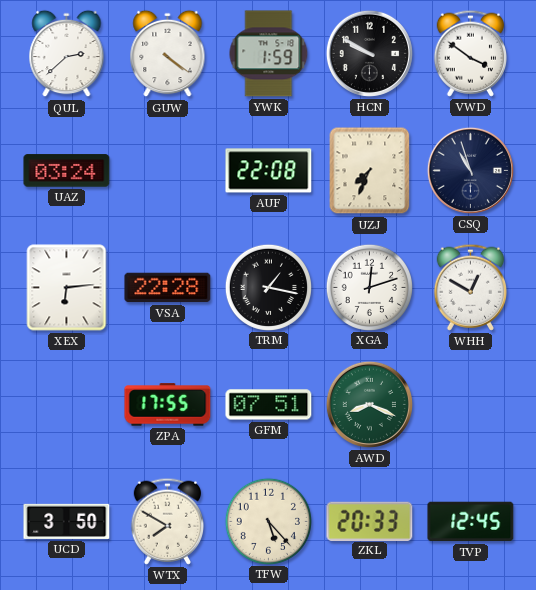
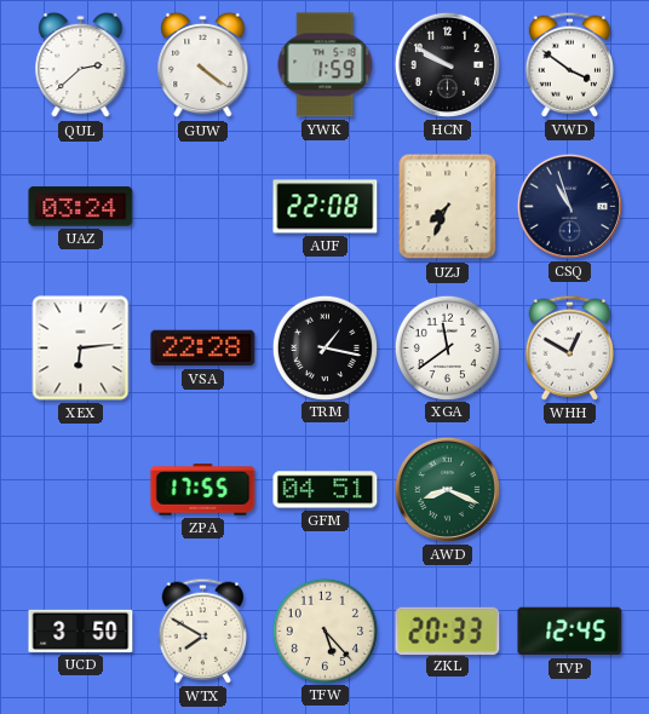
XGA: 12:12 -> 11:39
GFM: 07:51 -> 04:51
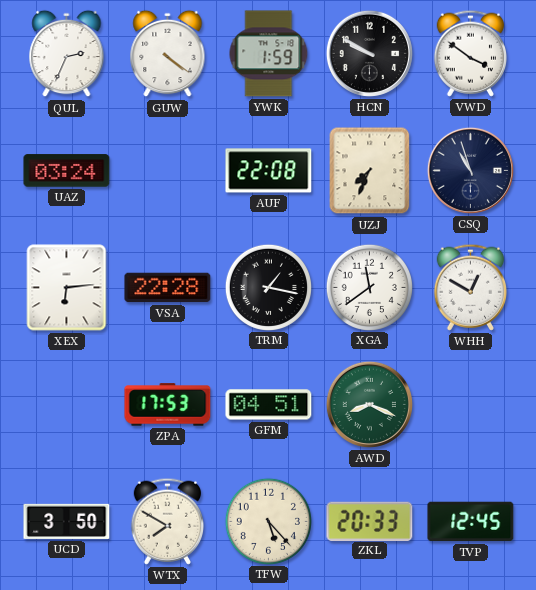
QUL: 2:38 -> 2:34
ZPA: 17:55 -> 17:53
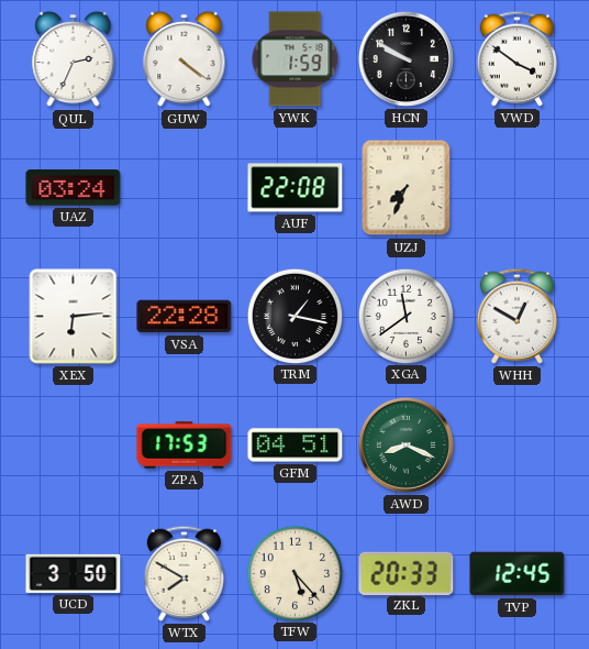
CSQ: 10:57 -> none
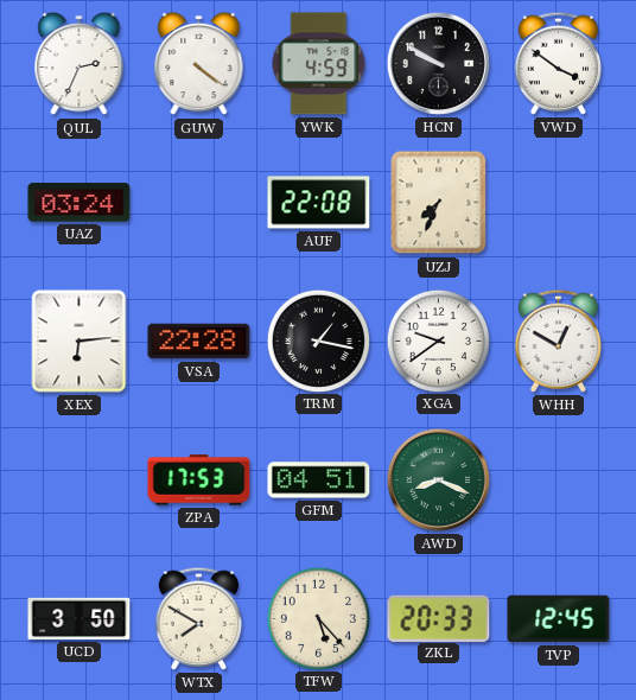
YWK: 1:59 -> 4:59
XGA: 11:39 -> 9:39
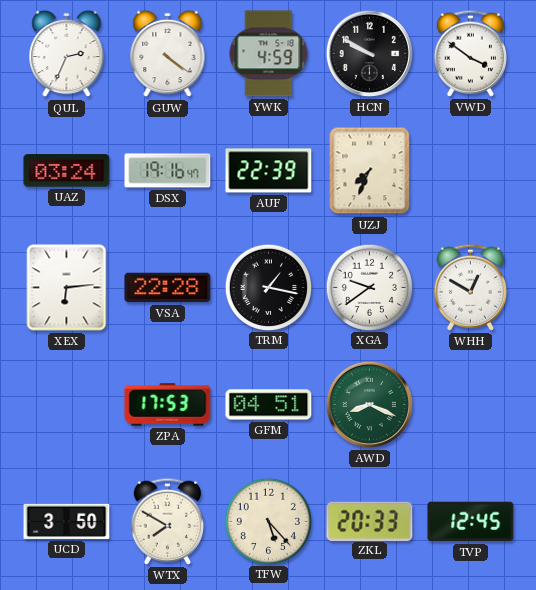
DSX: none -> 19:16
AUF: 22:08 -> 22:39
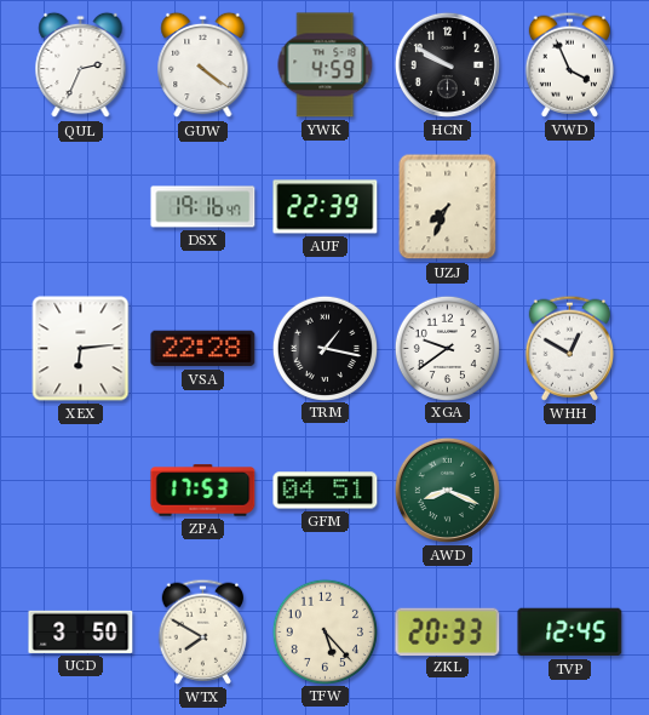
VWD: 3:51 -> 3:56
UAZ: 03:24 -> none
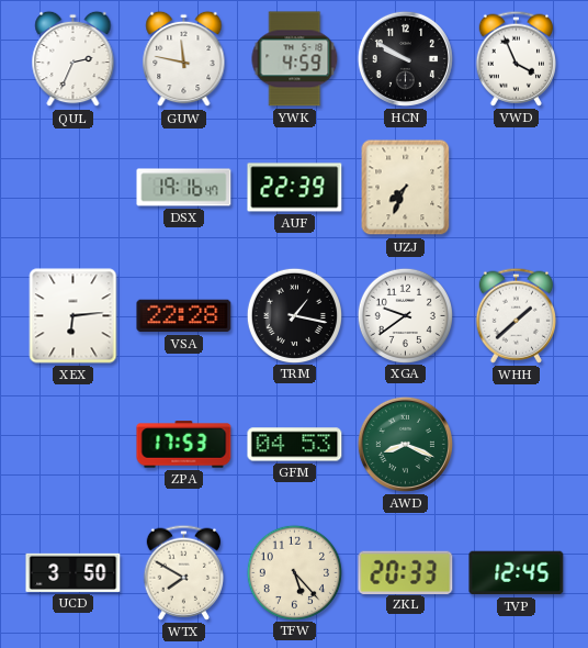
GUW: 4:21 -> 11:47
WHH: 12:50 -> 1:38
GFM: 04:51 -> 04:53
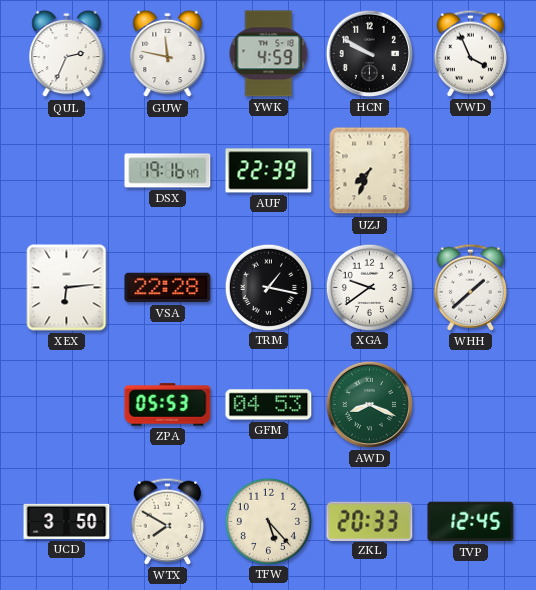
ZPA: 17:53 -> 05:53
